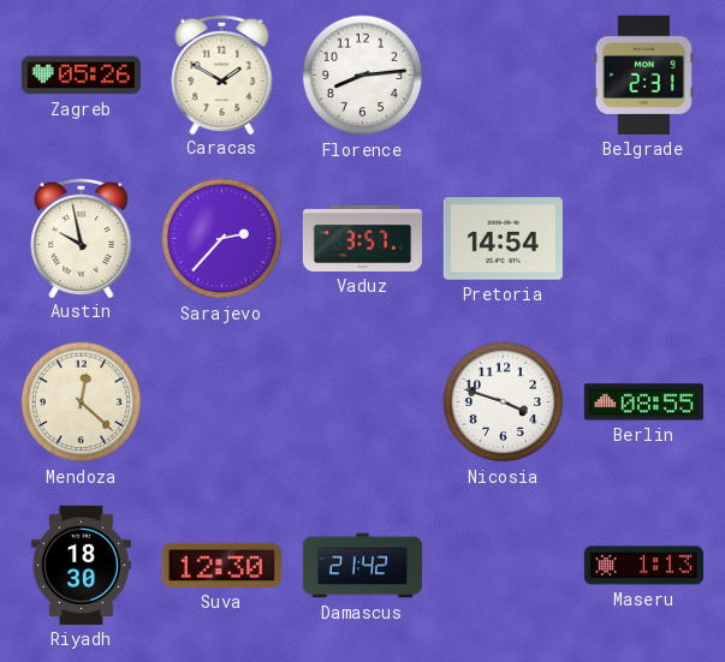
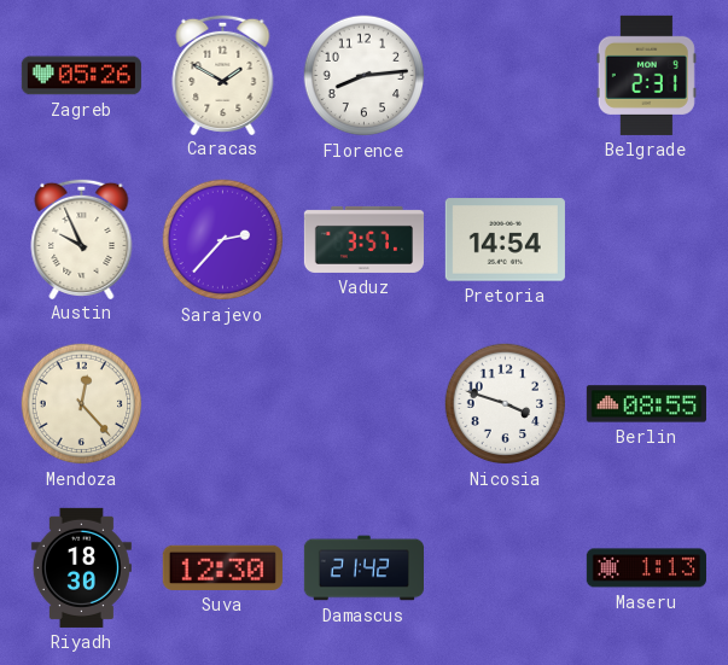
Austin: 9:58 -> 9:56
Mendoza: 12:22 -> 12:23
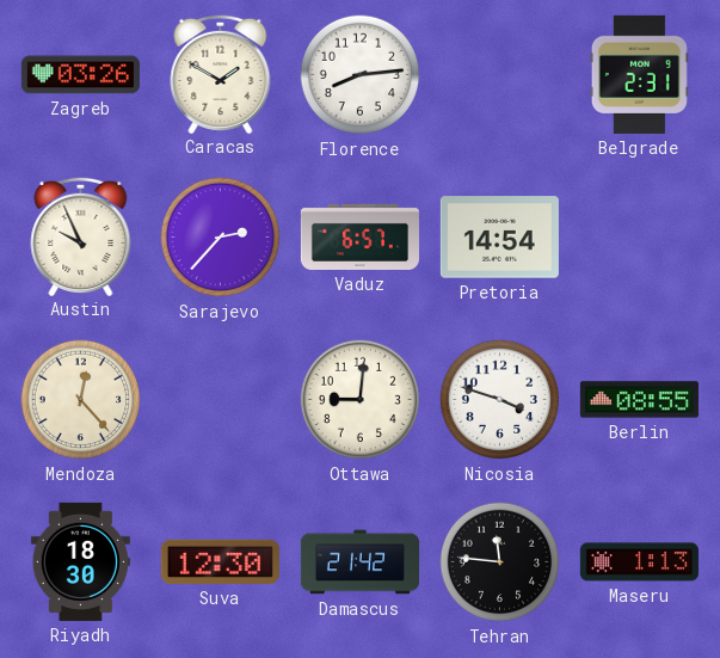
Zagreb: 05:26 -> 03:26
Vaduz: 3:57 -> 6:57
Ottawa: none -> 9:01
Tehran: none -> 11:46
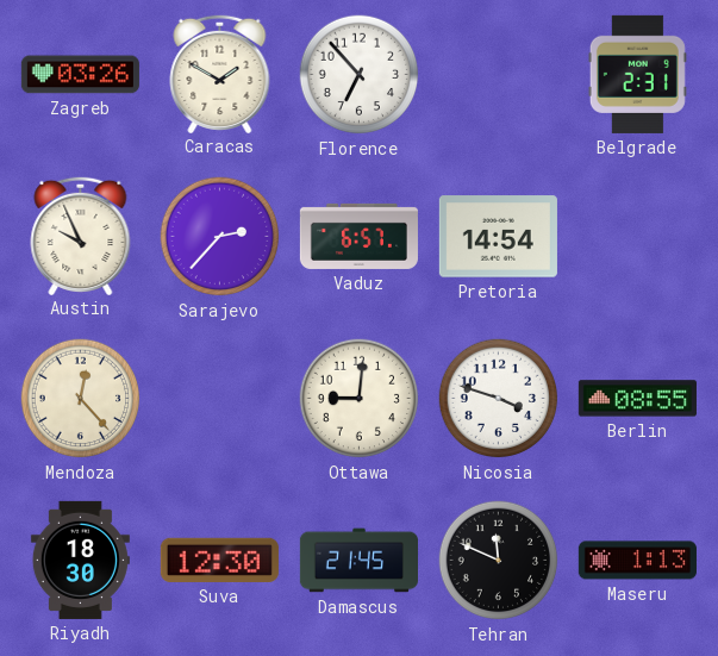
Florence: 8:14 -> 6:53
Damascus: 21:42 -> 21:45
Tehran: 11:46 -> 11:49
